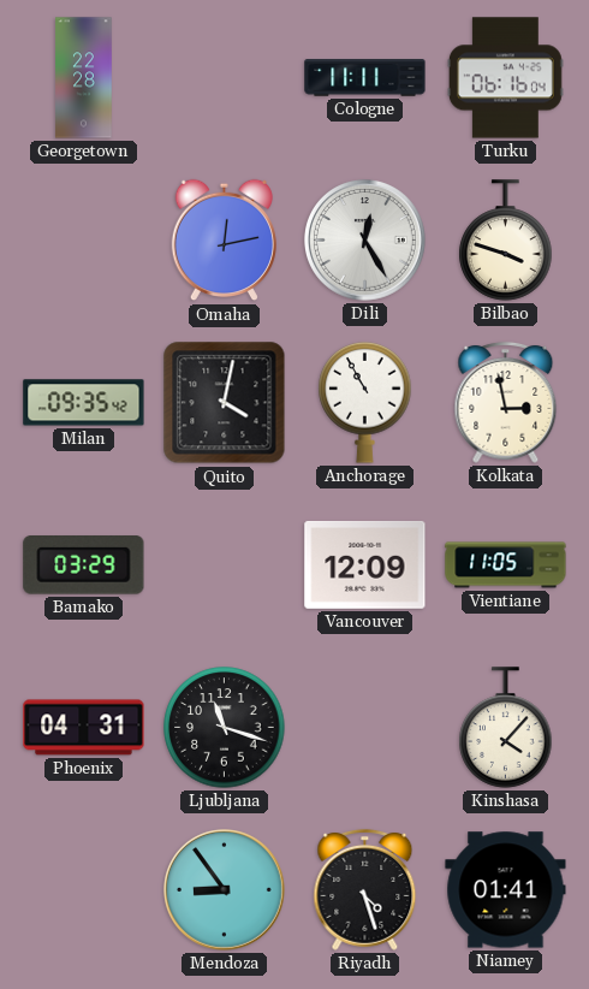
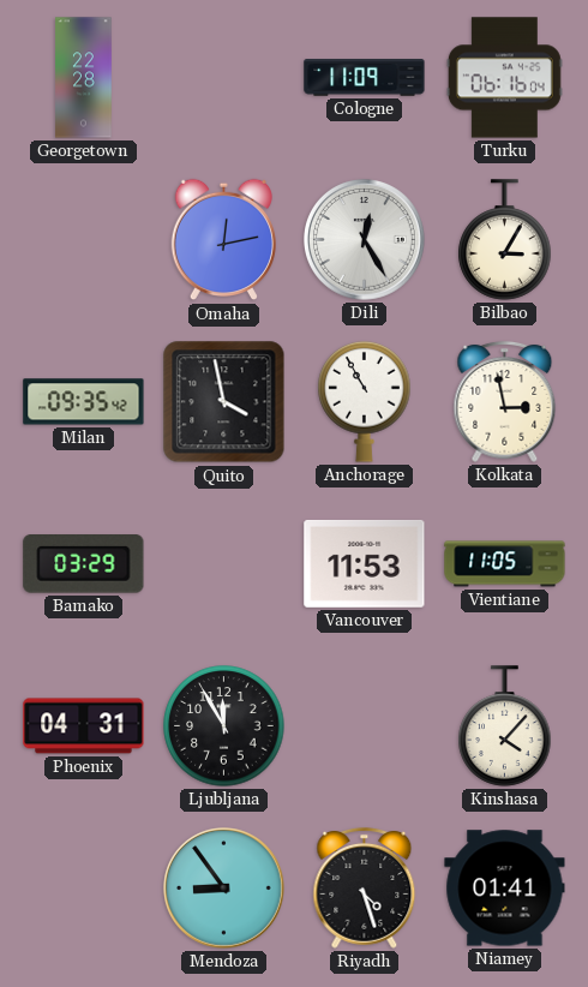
Cologne: 11:11 -> 11:09
Bilbao: 3:48 -> 3:05
Quito: 4:02 -> 3:58
Vancouver: 12:09 -> 11:53
Ljubljana: 11:18 -> 11:55
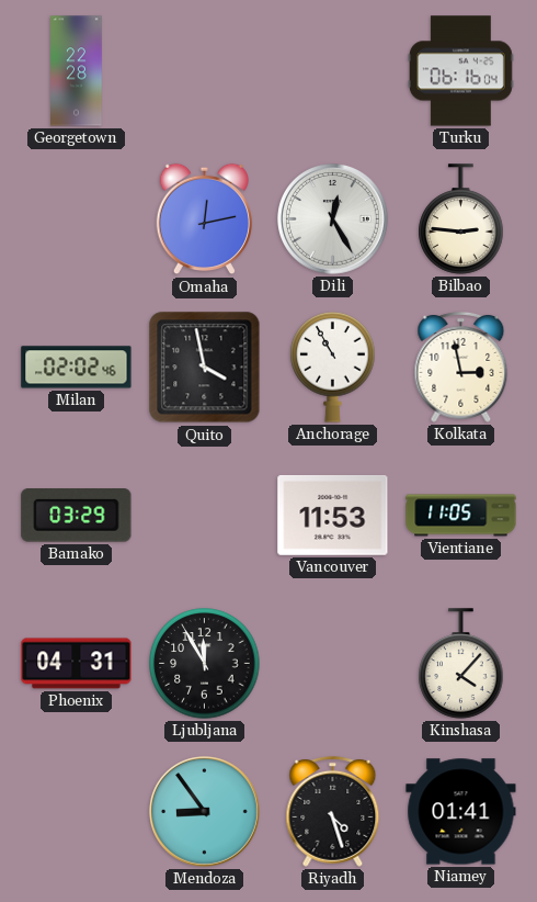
Cologne: 11:09 -> none
Bilbao: 3:05 -> 2:46
Milan: 09:35 -> 02:02
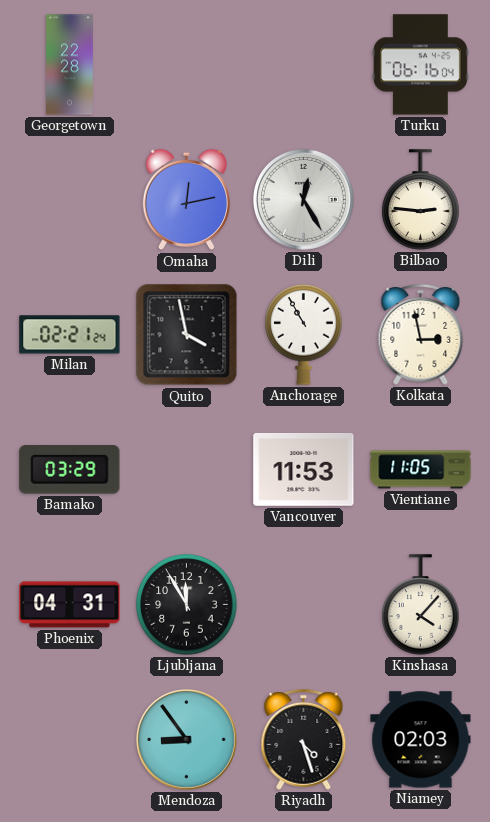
Milan: 02:02 -> 02:21
Niamey: 01:41 -> 02:03
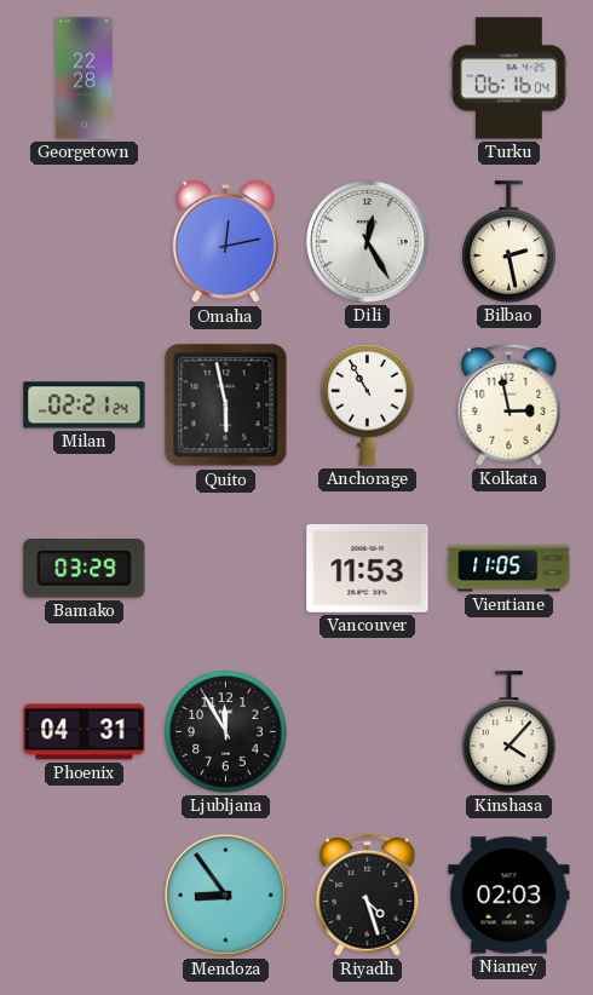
Bilbao: 2:46 -> 2:28
Quito: 3:58 -> 5:58
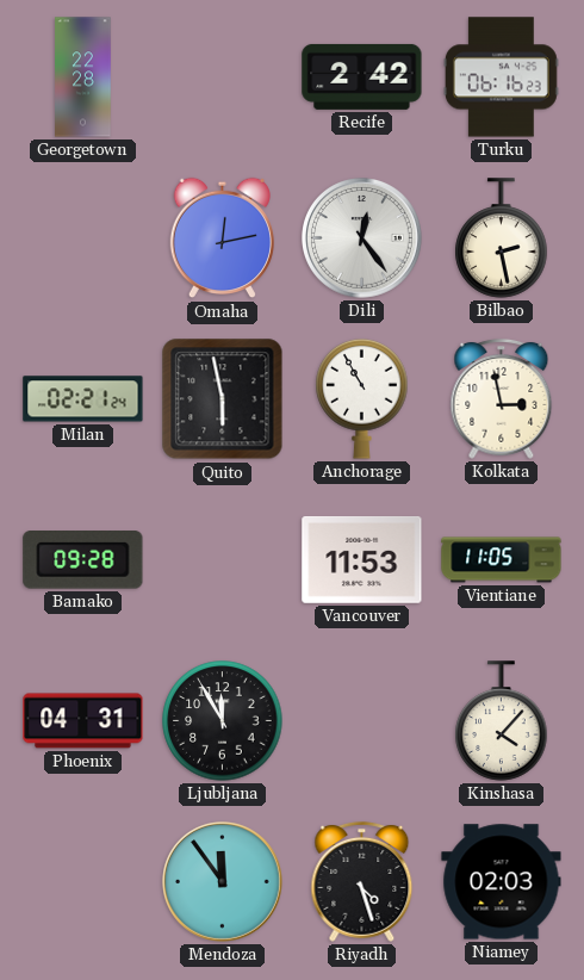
Recife: none -> 2:42
Turku: 06:16:04 -> 06:16:23
Dili: 12:25 -> 12:24
Bamako: 03:29 -> 09:28
Mendoza: 8:54 -> 11:54
